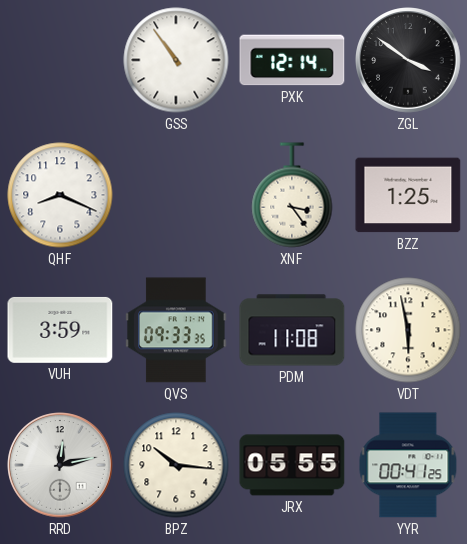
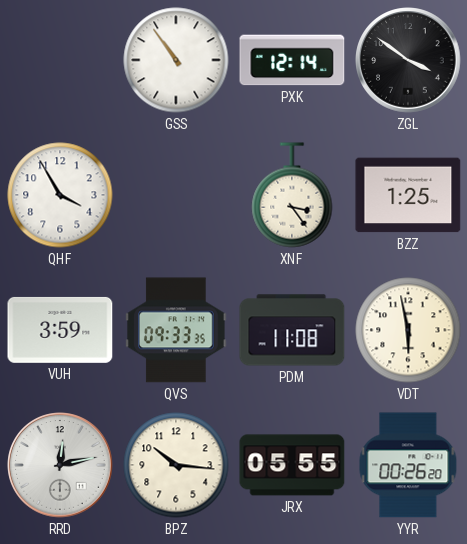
QHF: 8:19 -> 3:55
YYR: 00:41 -> 00:26
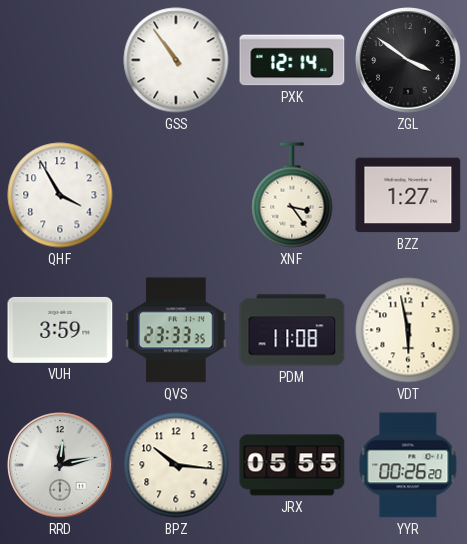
BZZ: 1:25 -> 1:27
QVS: 09:33 -> 23:33
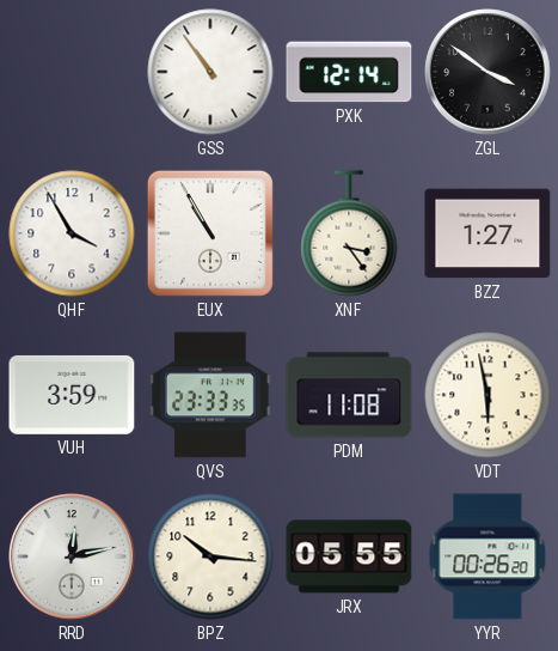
EUX: none -> 10:55
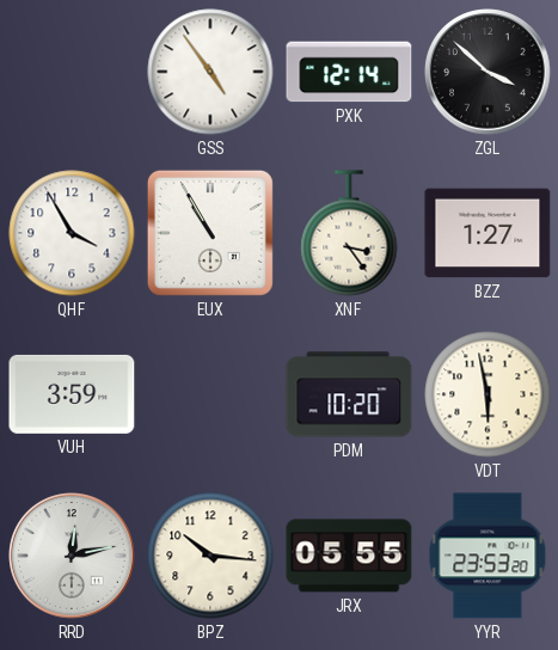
GSS: 10:54 -> 4:54
ZGL: 3:51 -> 3:52
QVS: 23:33 -> none
PDM: 11:08 -> 10:20
YYR: 00:26 -> 23:53
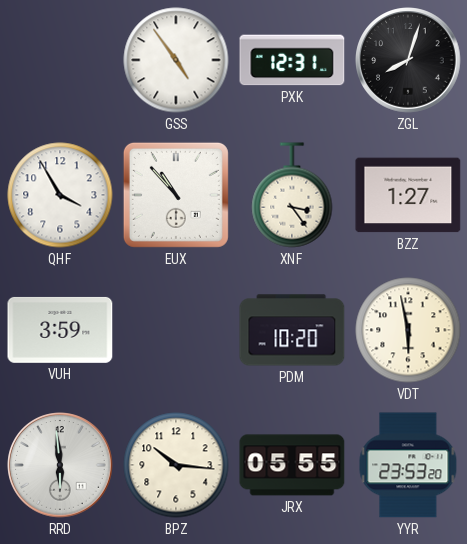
PXK: 12:14 -> 12:31
ZGL: 3:52 -> 8:03
EUX: 10:55 -> 10:53
RRD: 12:13 -> 5:59
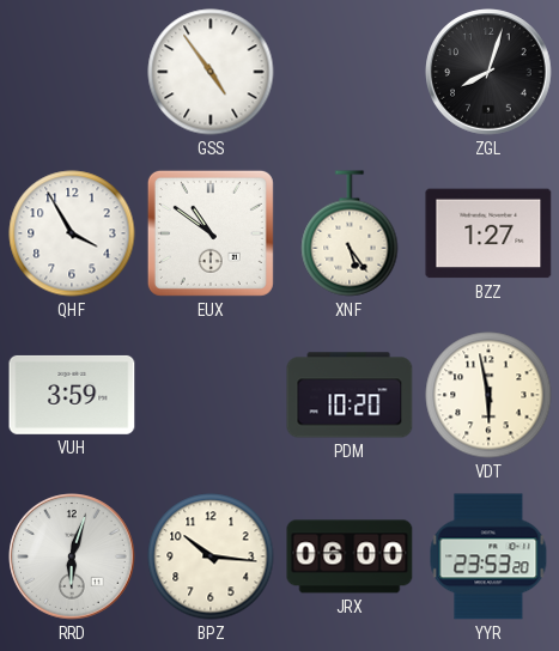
PXK: 12:31 -> none
EUX: 10:53 -> 10:51
XNF: 3:24 -> 5:24
RRD: 5:59 -> 6:03
JRX: 05:55 -> 06:00
